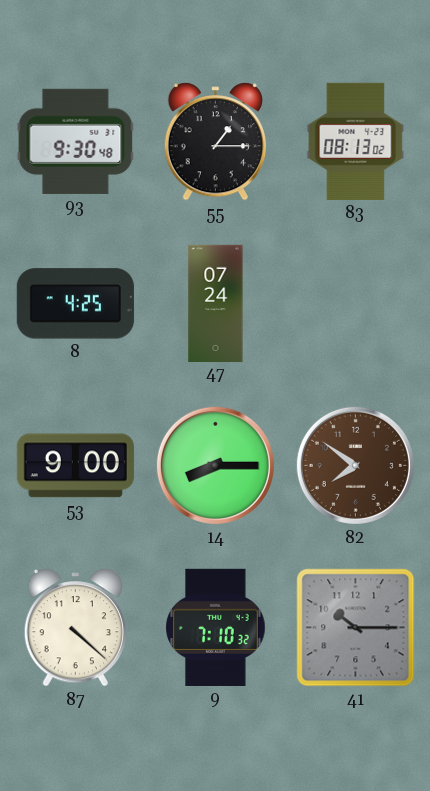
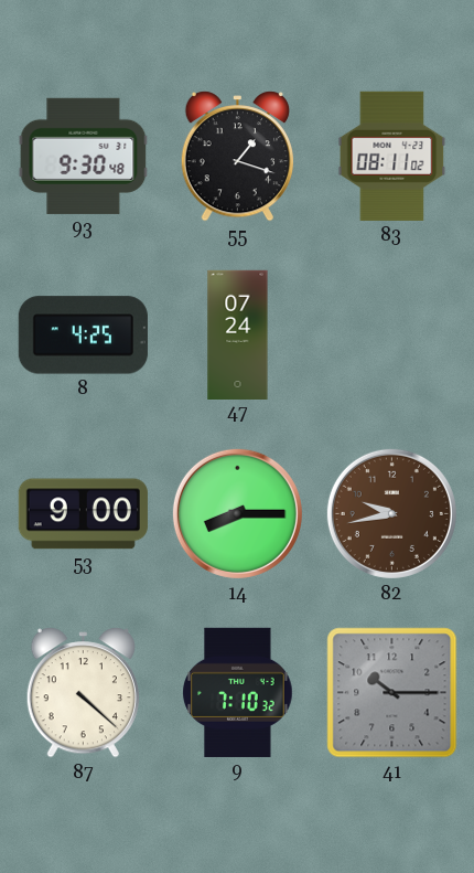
55: 1:15 -> 1:18
83: 08:13 -> 08:11
82: 7:51 -> 9:43
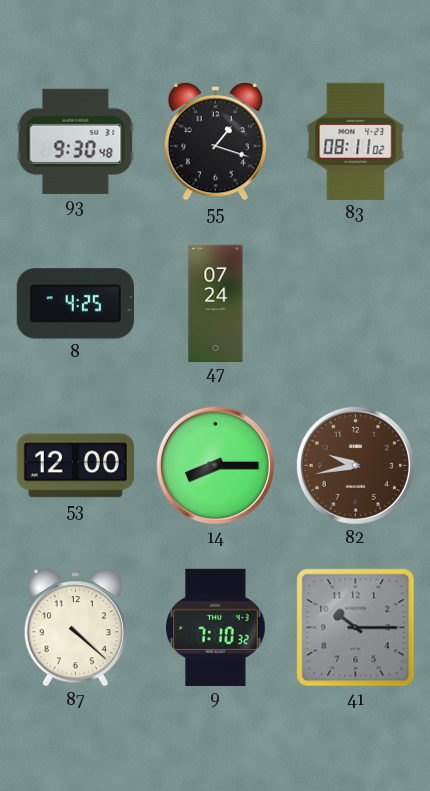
53: 9:00 -> 12:00
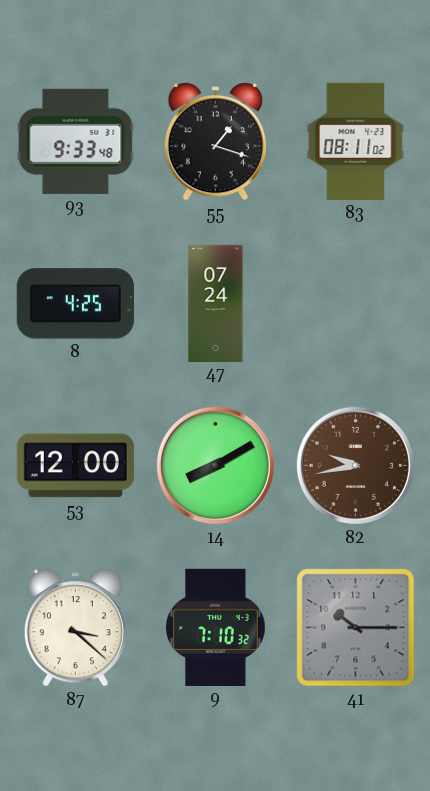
93: 9:30 -> 9:33
14: 8:15 -> 8:10
87: 4:22 -> 3:22
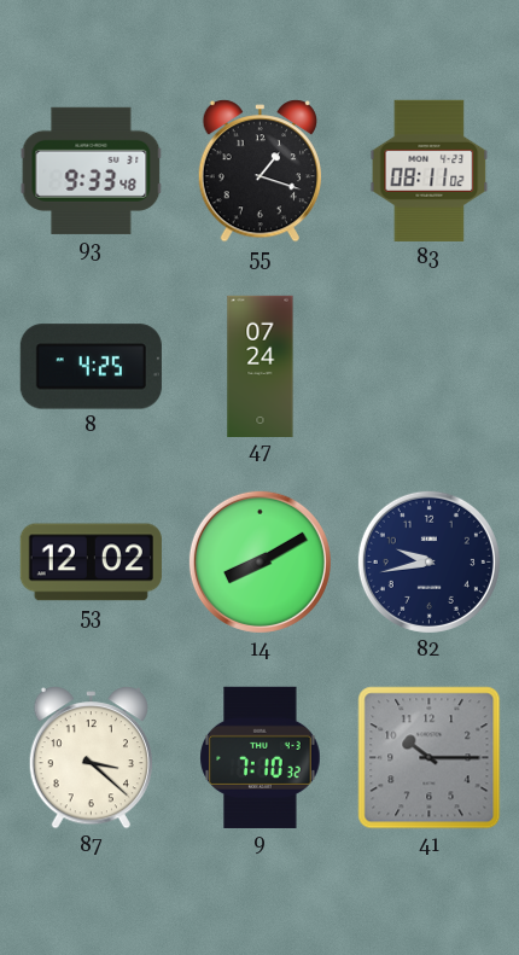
53: 12:00 -> 12:02
82 dial: brown -> navy
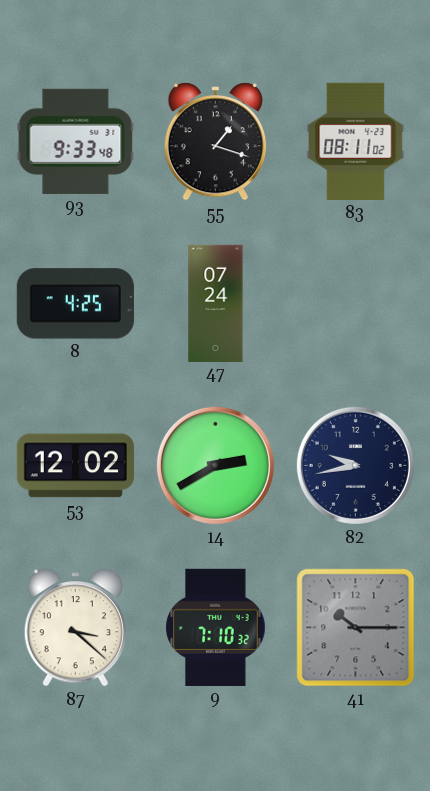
14: 8:10 -> 2:40
